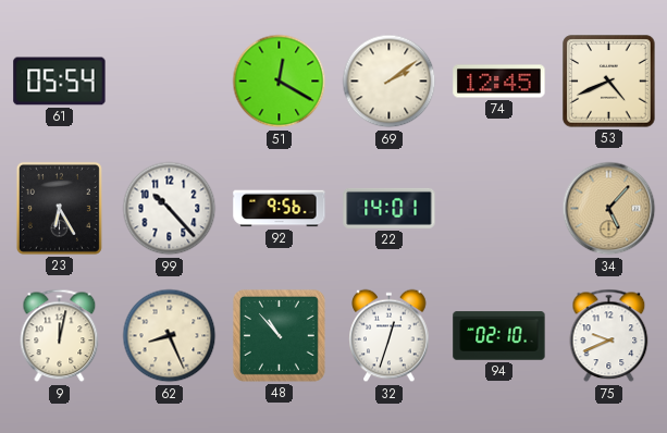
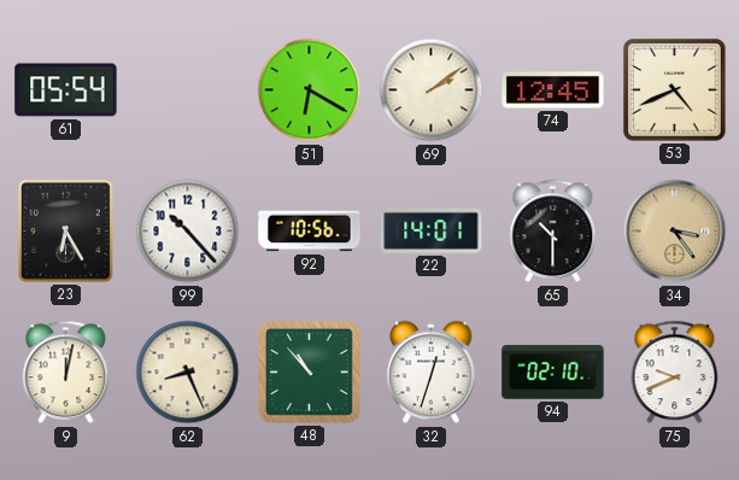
51: 12:20 -> 6:20
92: 9:56 -> 10:56
65: none -> 10:30
34: 5:07 -> 3:24
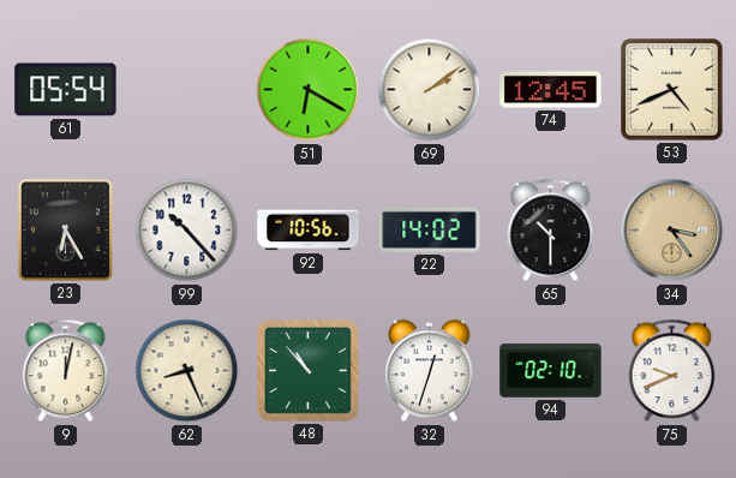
22: 14:01 -> 14:02
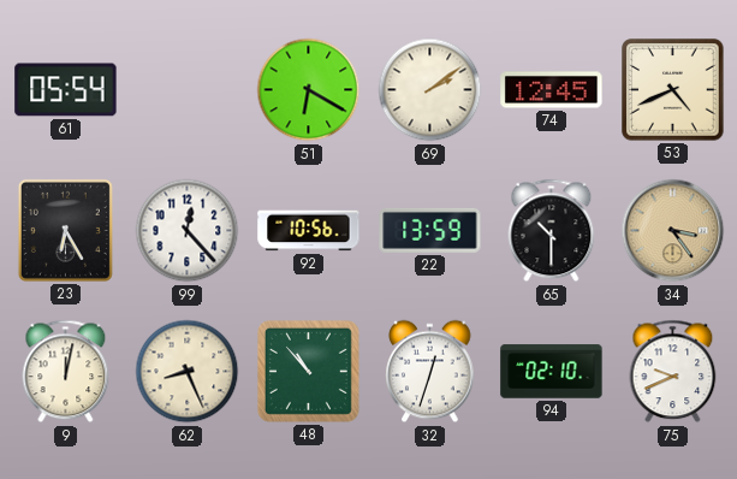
99: 10:23 -> 12:23
22: 14:02 -> 13:59
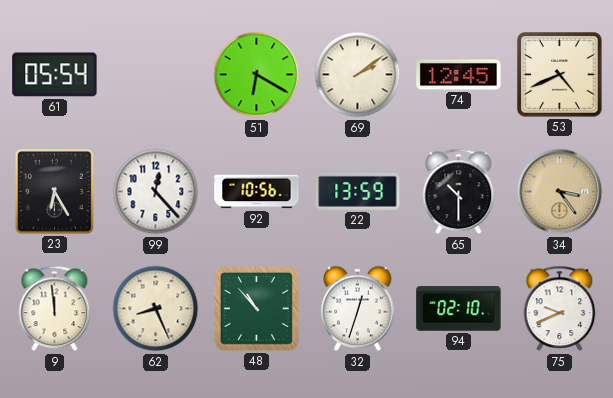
9: 12:02 -> 11:59
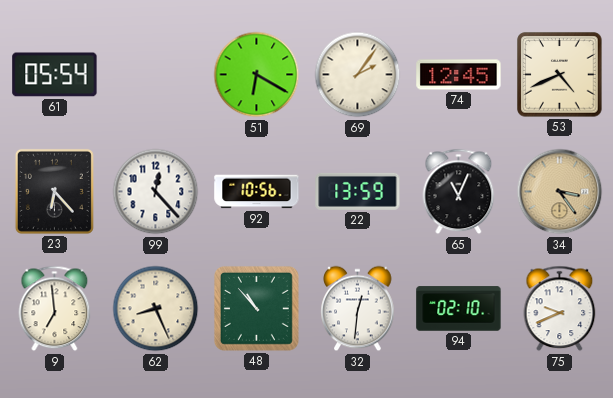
69: 2:09 -> 2:06
23: 6:25 -> 6:23
65: 10:30 -> 11:04
9: 11:59 -> 6:59
32: 12:33 -> 12:31
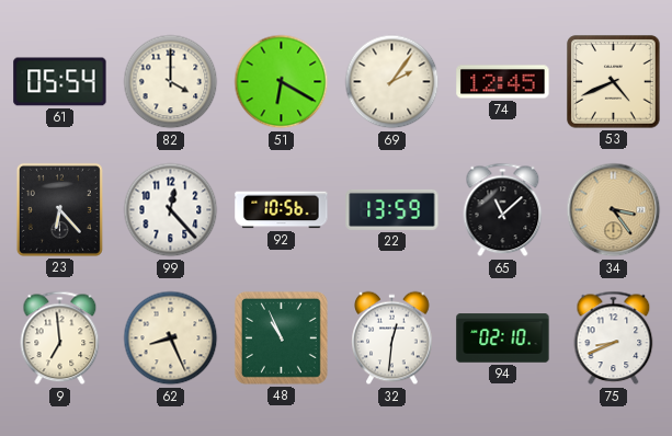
82: none -> 4:00
65: 11:04 -> 11:08
48: 10:53 -> 10:56
75: 9:41 -> 8:41
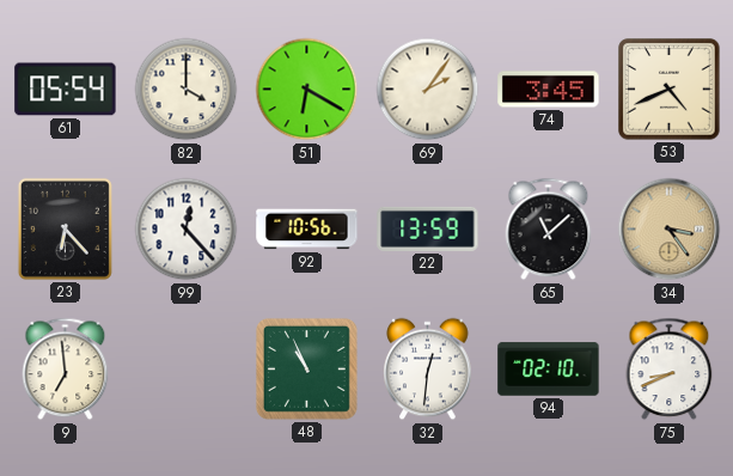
74: 12:45 -> 3:45
62: 8:26 -> none
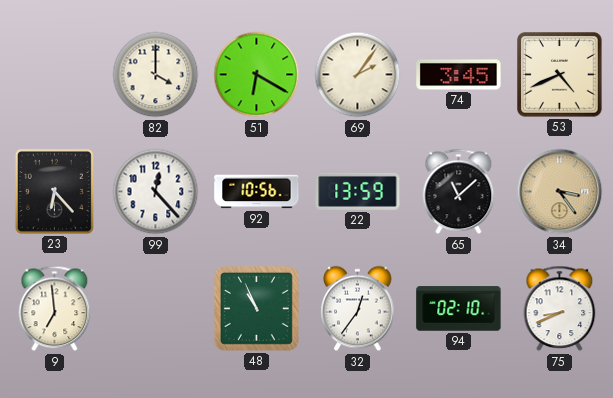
61: 05:54 -> none
32: 12:31 -> 12:36
